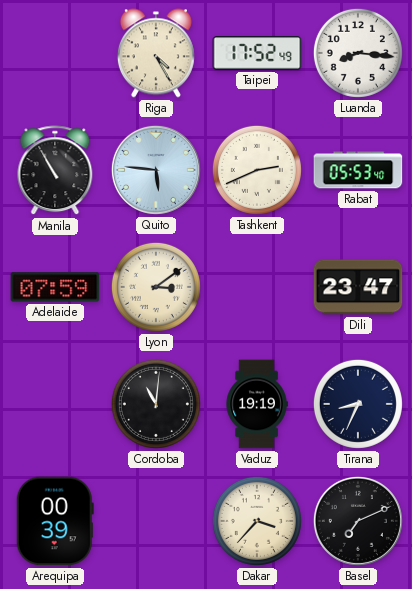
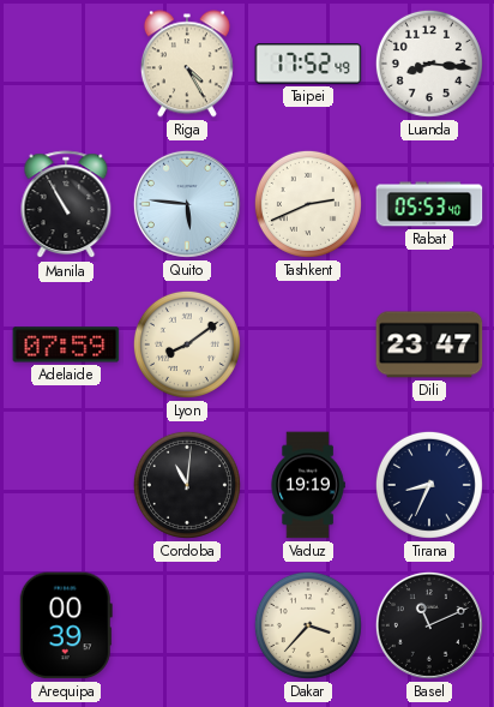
Lyon: 3:09 -> 8:09
Basel: 7:11 -> 11:11
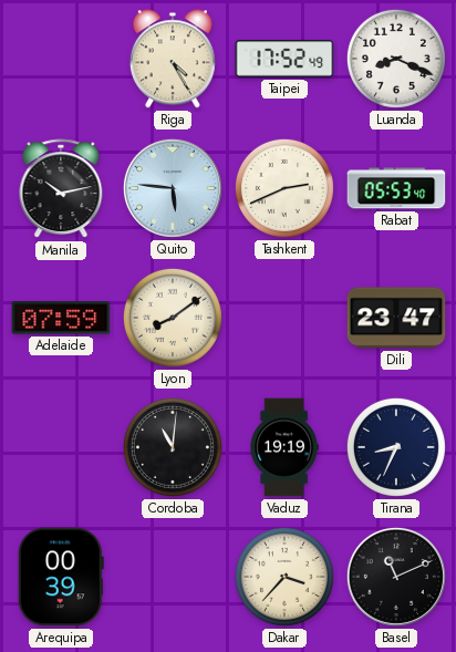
Luanda: 8:16 -> 8:19
Manila: 10:55 -> 10:13
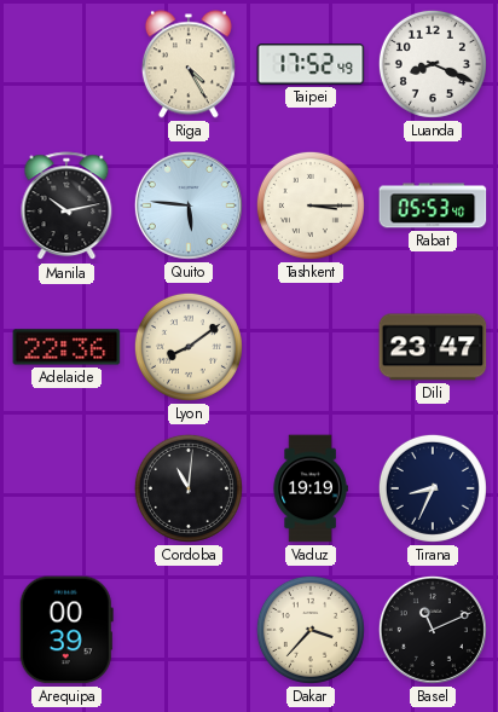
Tashkent: 2:41 -> 3:15
Adelaide: 07:59 -> 22:36
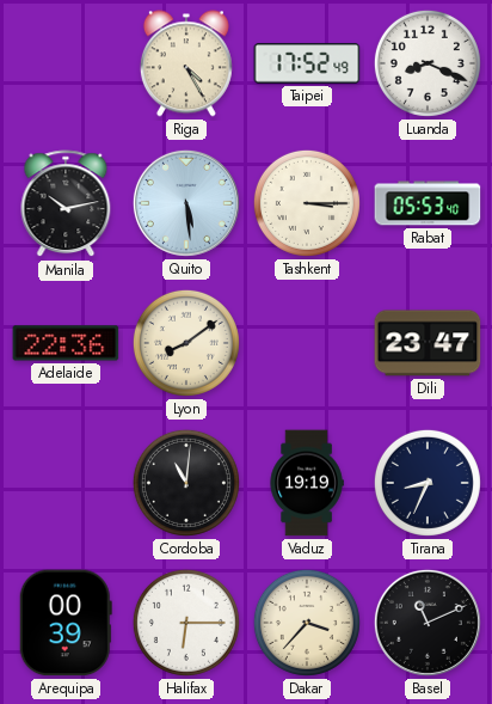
Quito: 5:46 -> 5:29
Halifax: none -> 6:15
